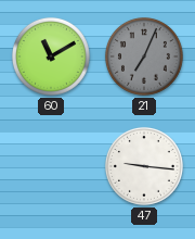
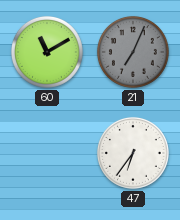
47: 9:16 -> 6:36
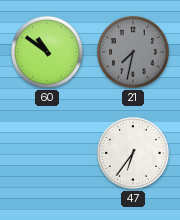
60: 11:10 -> 10:51
21: 7:04 -> 7:32
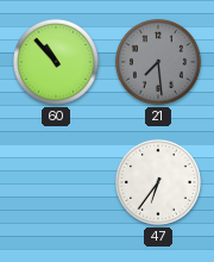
60: 10:51 -> 10:53
21: 7:32 -> 7:29
